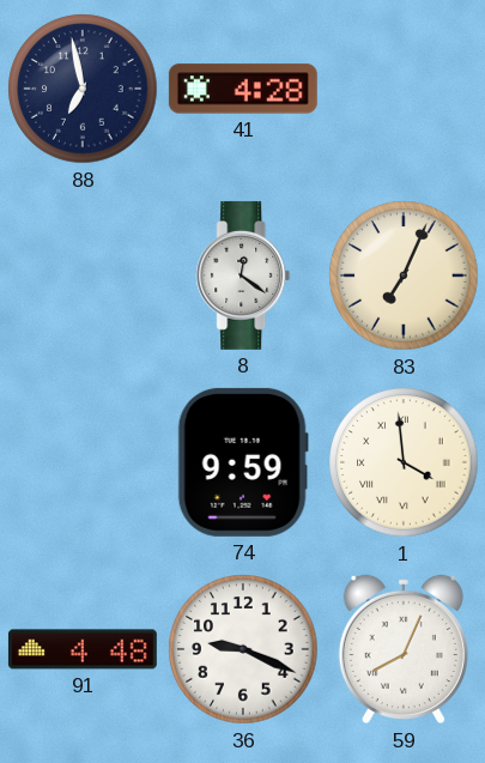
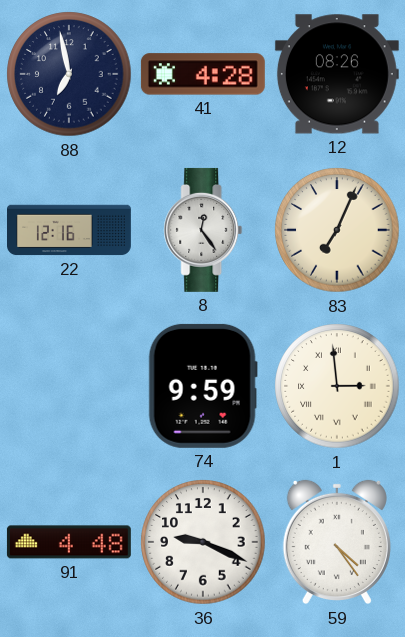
12: none -> 08:26
22: none -> 12:16
8: 12:21 -> 12:24
1: 3:59 -> 2:59
59: 8:04 -> 4:24
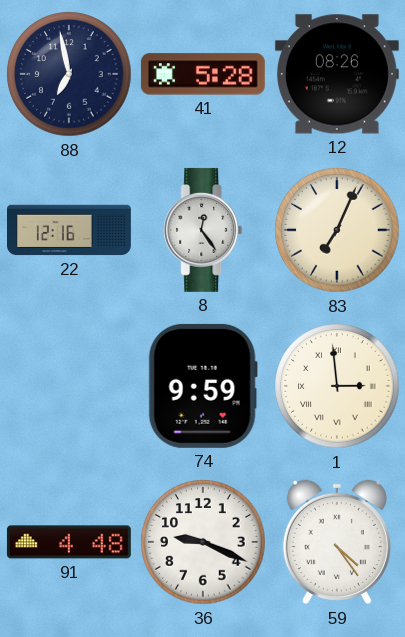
41: 4:28 -> 5:28
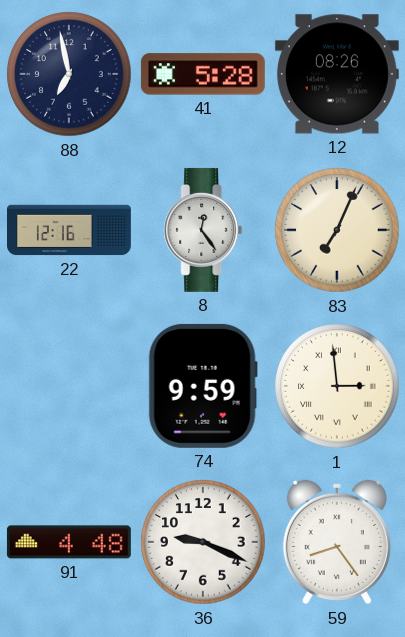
59: 4:24 -> 8:24
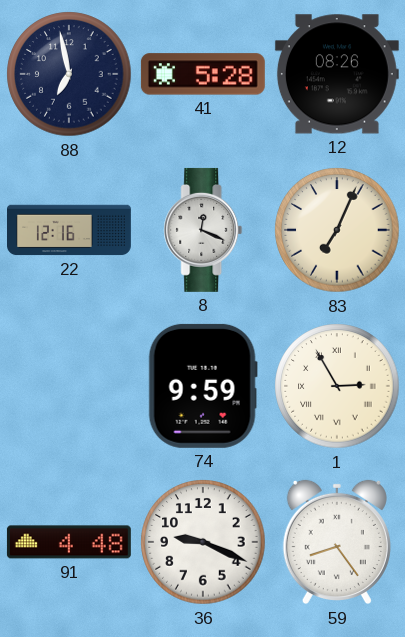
8: 12:24 -> 12:19
1: 2:59 -> 2:55
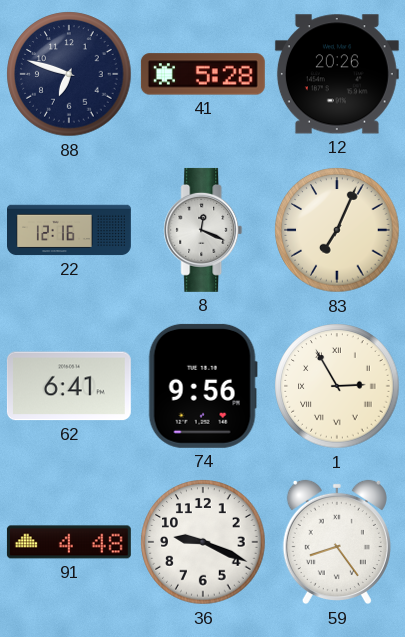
88: 6:58 -> 6:48
12: 08:26 -> 20:26
62: none -> 6:41
74: 9:59 -> 9:56
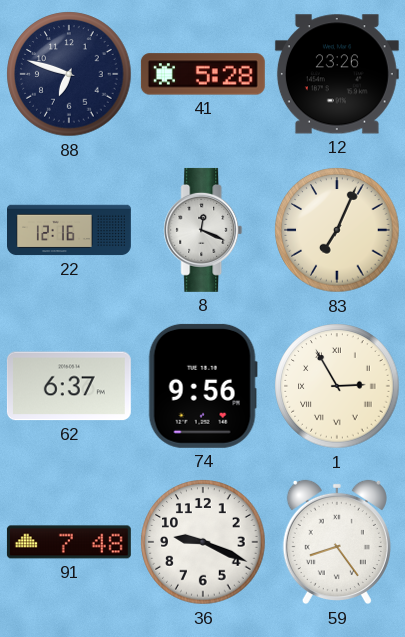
12: 20:26 -> 23:26
62: 6:41 -> 6:37
91: 4:48 -> 7:48
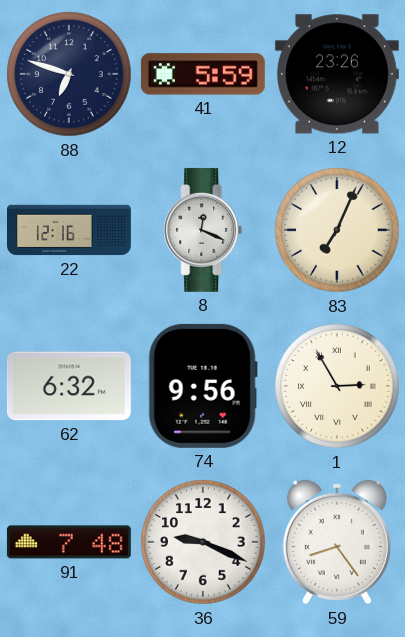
41: 5:28 -> 5:59
62: 6:37 -> 6:32
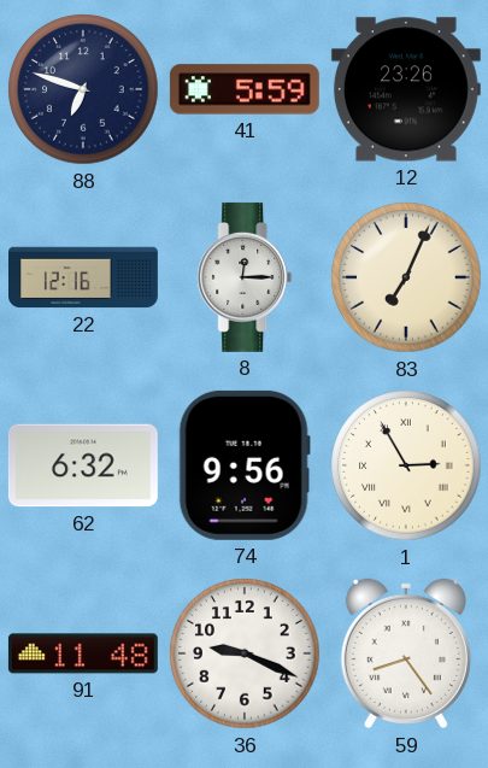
8: 12:19 -> 12:15
91: 7:48 -> 11:48
